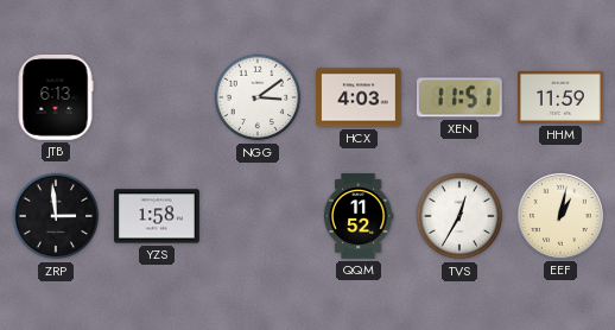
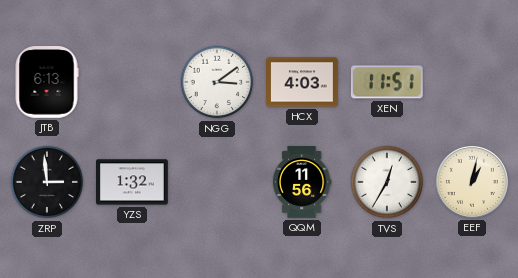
HHM: 11:59 -> none
YZS: 1:58 -> 1:32
QQM: 11:52 -> 11:56
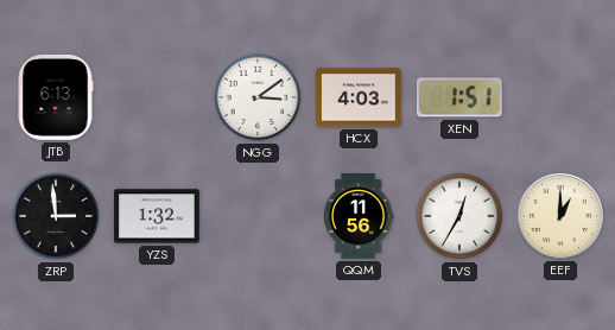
XEN: 11:51 -> 1:51
EEF: 1:02 -> 1:00
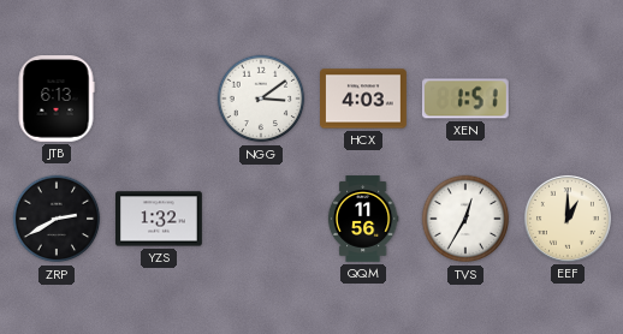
ZRP: 2:59 -> 2:40
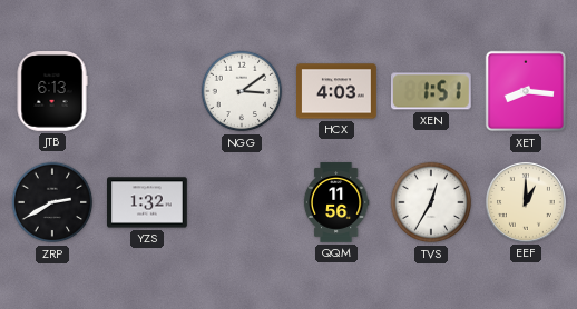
XET: none -> 8:16
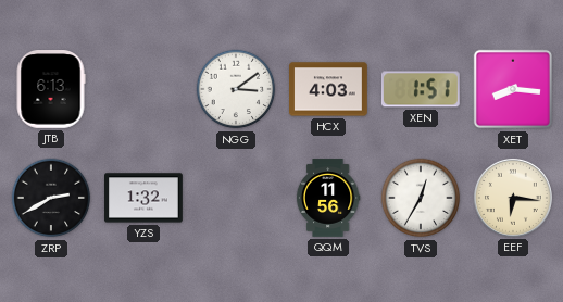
EEF: 1:00 -> 6:16
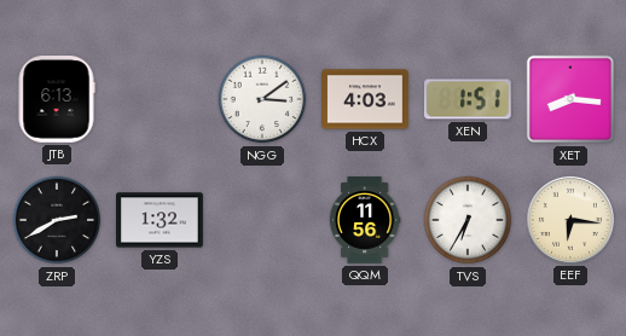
TVS: 12:35 -> 6:35
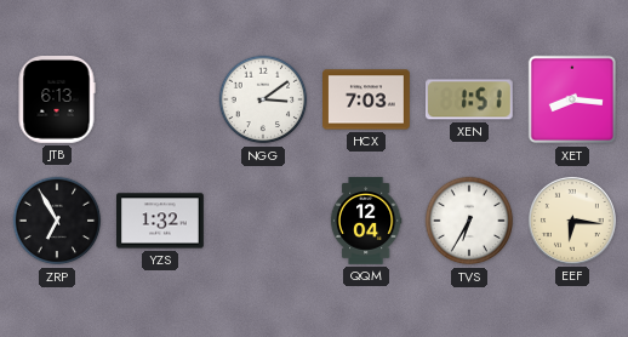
HCX: 4:03 -> 7:03
ZRP: 2:40 -> 6:55
QQM: 11:56 -> 12:04
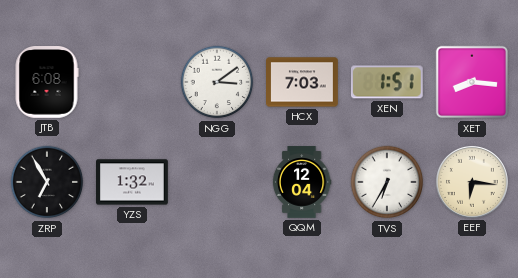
JTB: 6:13 -> 6:08
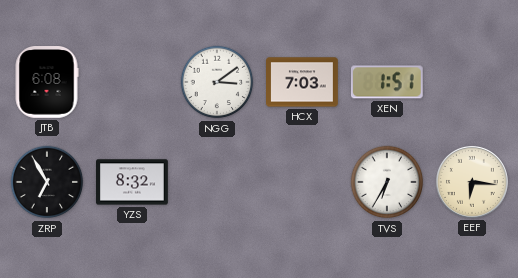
XET: 8:16 -> none
YZS: 1:32 -> 8:32
QQM: 12:04 -> none
